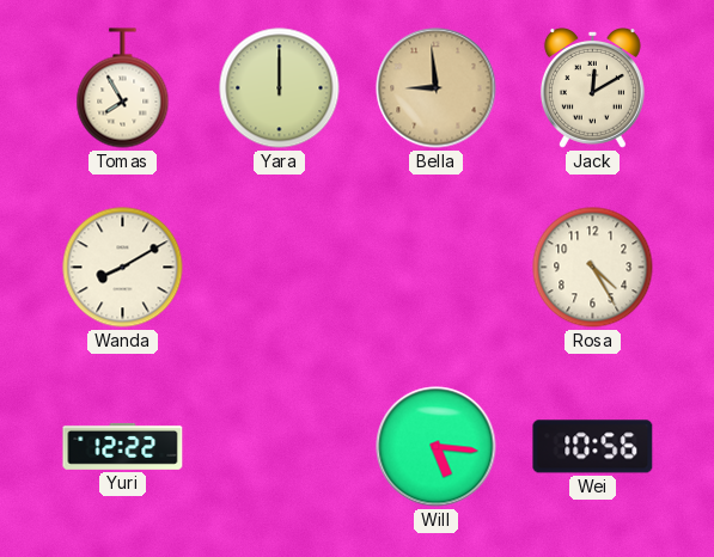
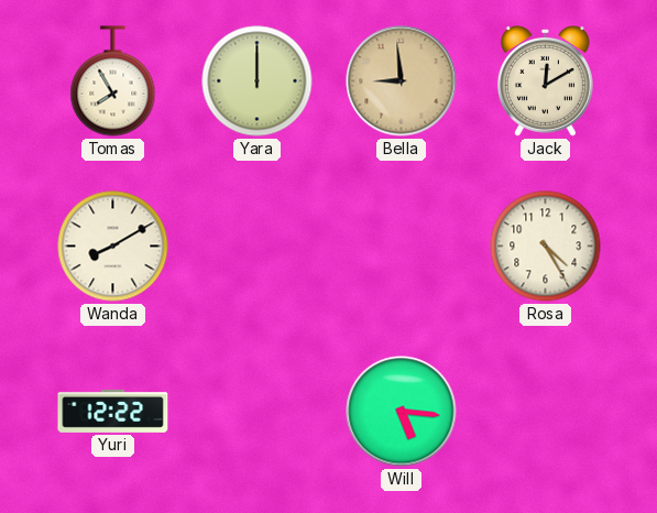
Wei: 10:56 -> none
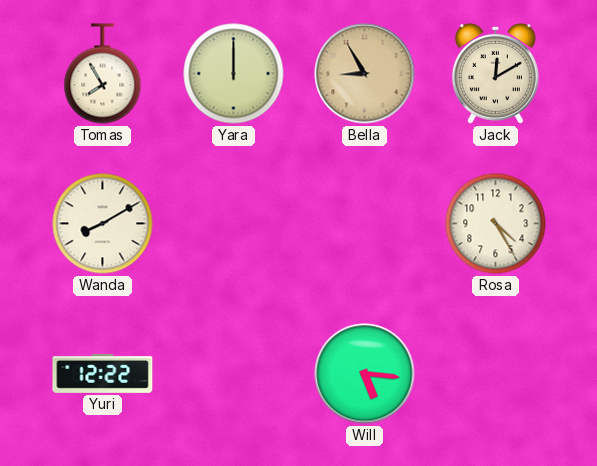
Bella: 8:59 -> 8:55
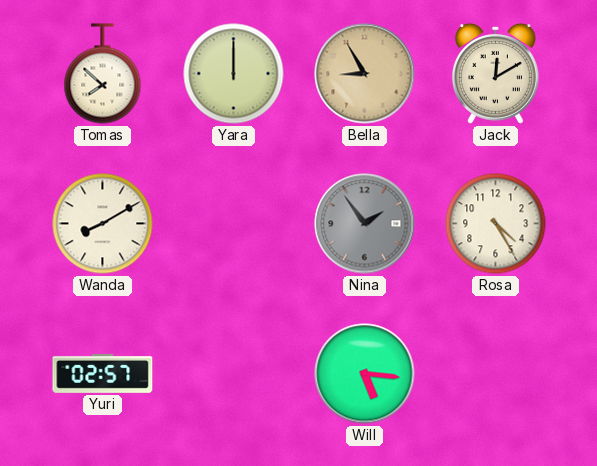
Tomas: 7:55 -> 7:52
Nina: none -> 1:54
Yuri: 12:22 -> 02:57
